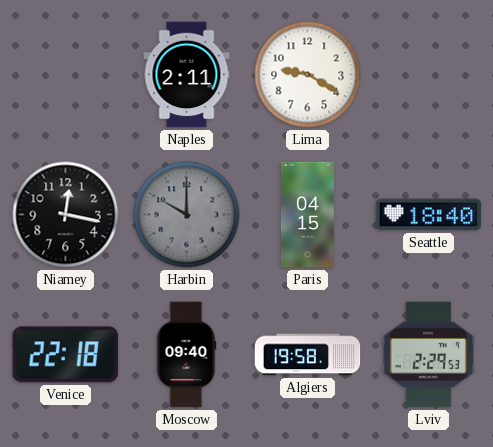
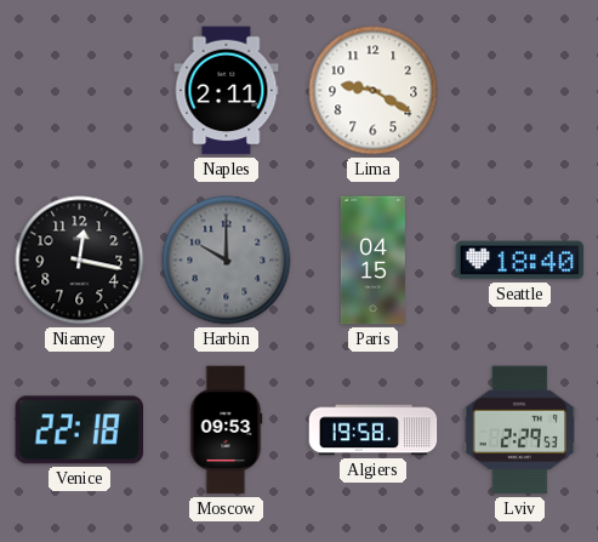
Moscow: 09:40 -> 09:53
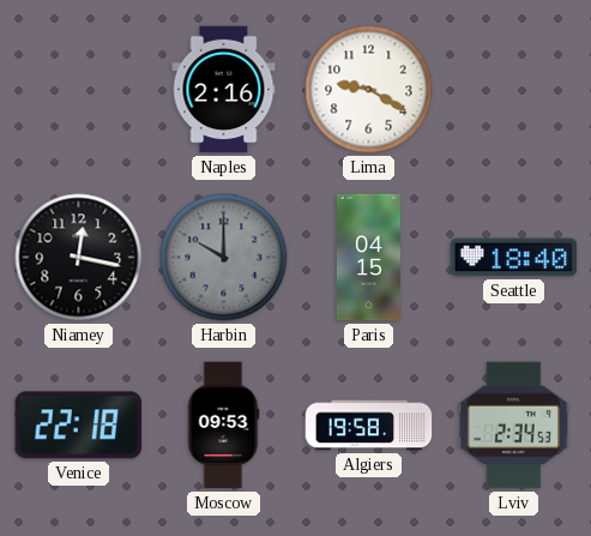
Naples: 2:11 -> 2:16
Lviv: 2:29 -> 2:34
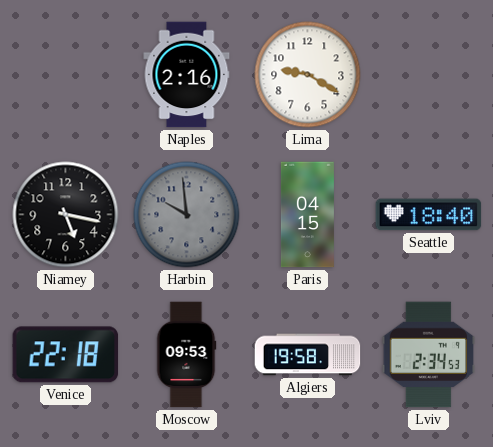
Niamey: 12:17 -> 5:17
Harbin: 10:00 -> 9:59
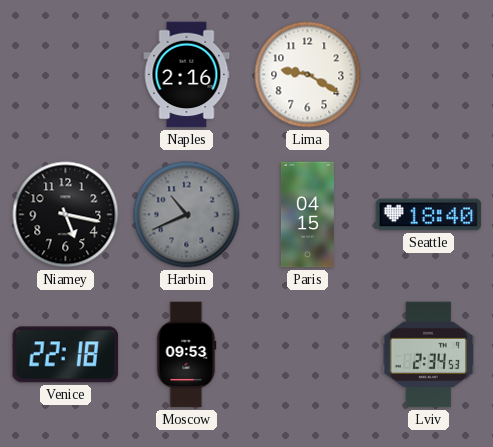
Harbin: 9:59 -> 10:41
Algiers: 19:58 -> none
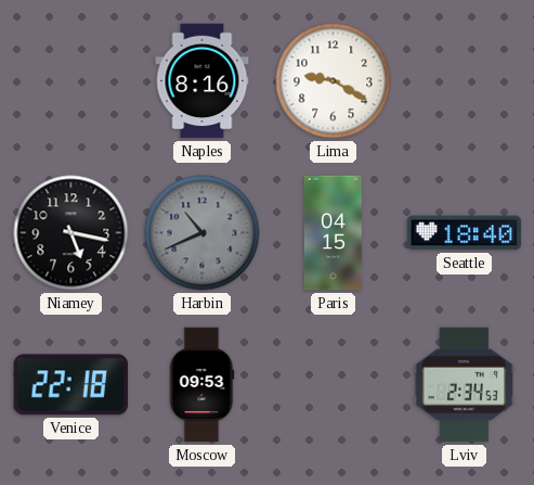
Naples: 2:16 -> 8:16
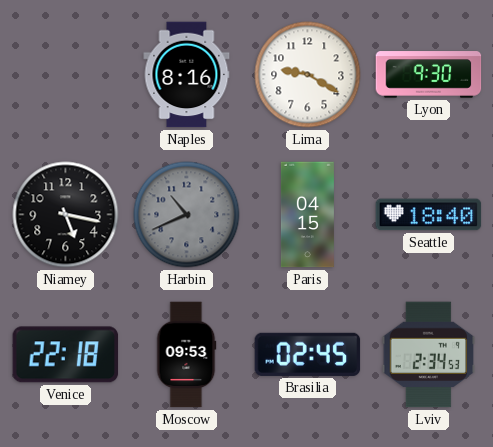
Lyon: none -> 9:30
Brasilia: none -> 02:45
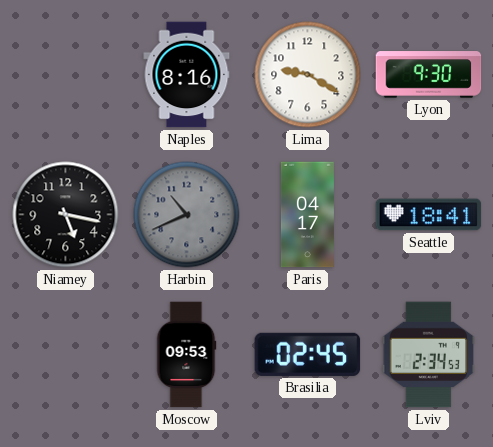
Paris: 04:15 -> 04:17
Seattle: 18:40 -> 18:41
Venice: 22:18 -> none
